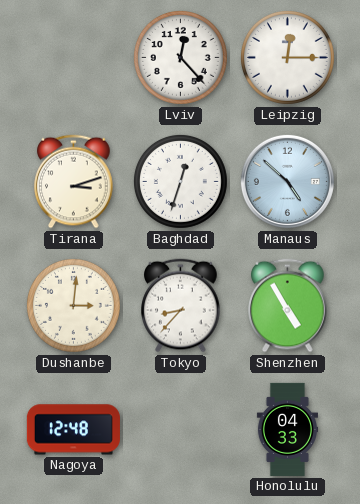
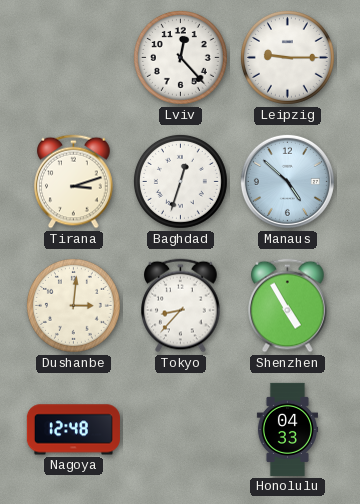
Leipzig: 12:15 -> 9:15
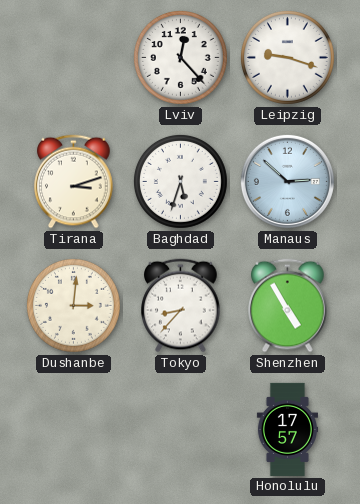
Leipzig: 9:15 -> 9:18
Baghdad: 12:33 -> 5:33
Manaus: 4:52 -> 2:52
Nagoya: 12:48 -> none
Honolulu: 04:33 -> 17:57
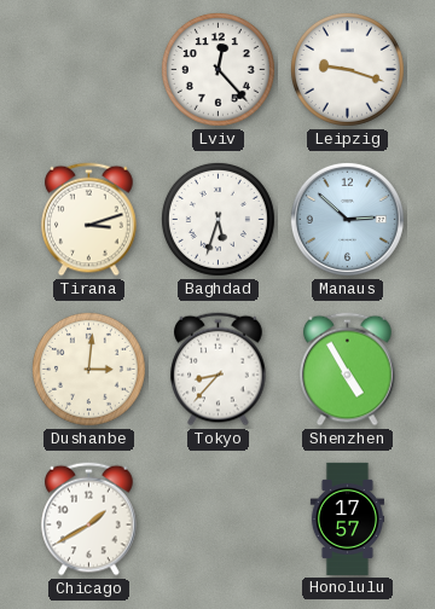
Chicago: none -> 1:40
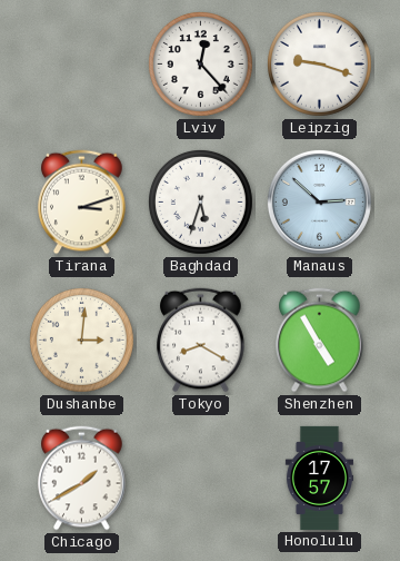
Tokyo: 8:37 -> 8:20
